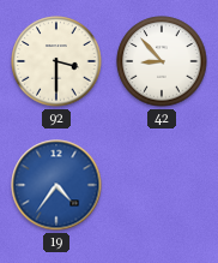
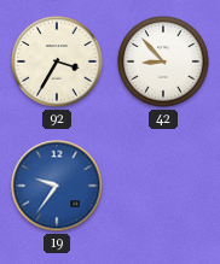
92: 3:30 -> 3:35
19: 4:36 -> 9:36
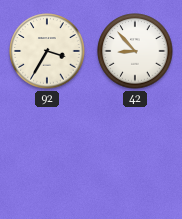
19: 9:36 -> none
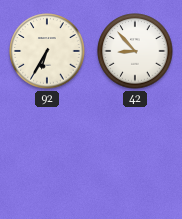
92: 3:35 -> 6:35
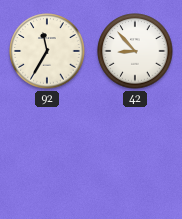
92: 6:35 -> 11:35
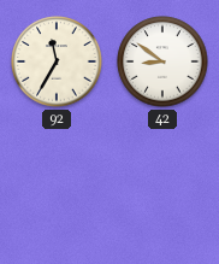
42: 8:53 -> 8:51
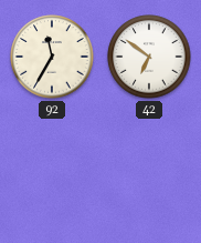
42: 8:51 -> 6:51
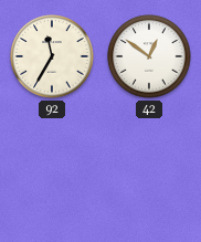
42: 6:51 -> 12:51
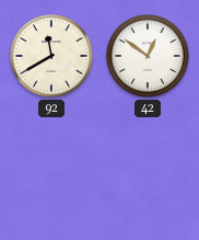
92: 11:35 -> 11:40
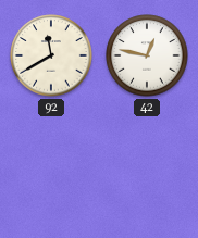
42: 12:51 -> 12:47
